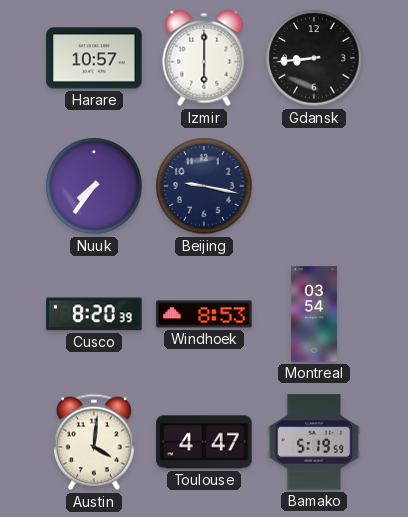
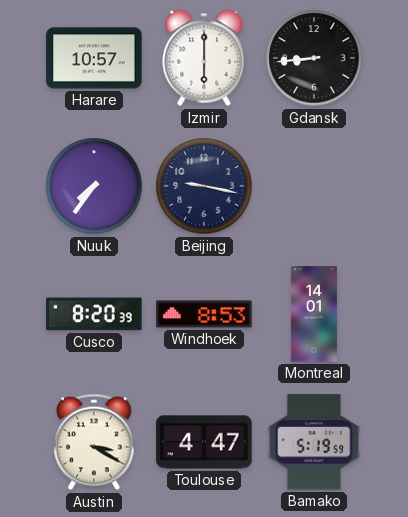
Montreal: 03:54 -> 14:01
Austin: 4:01 -> 3:20
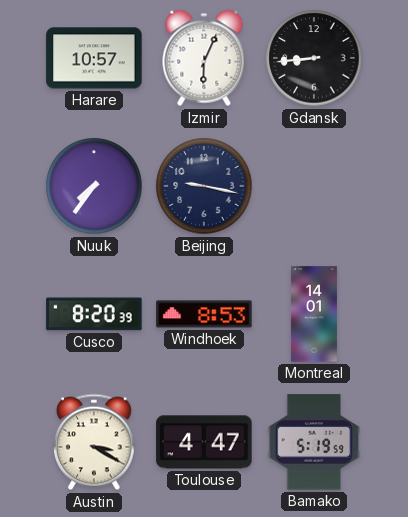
Izmir: 6:00 -> 6:04
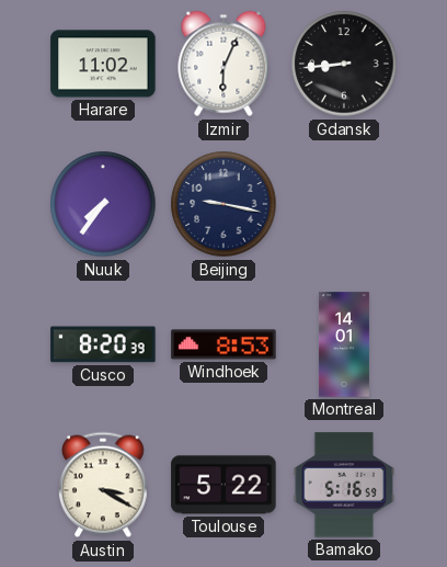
Harare: 10:57 -> 11:02
Toulouse: 4:47 -> 5:22
Bamako: 5:19 -> 5:16
